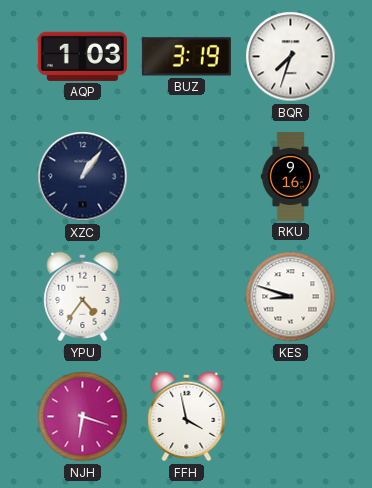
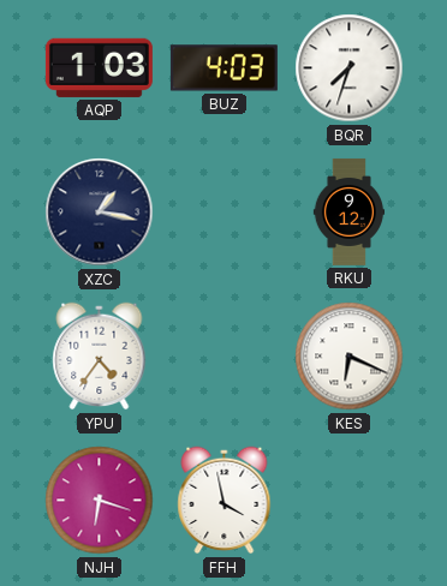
BUZ: 3:19 -> 4:03
XZC: 1:06 -> 1:17
RKU: 9:16 -> 9:12
KES: 8:48 -> 6:19
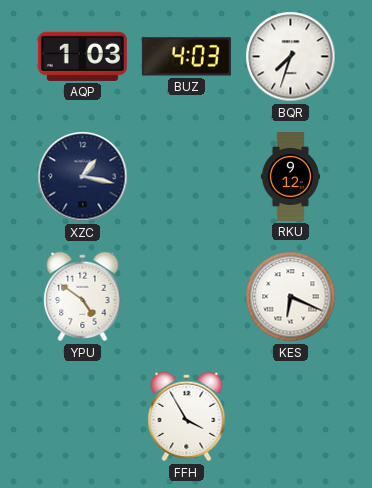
YPU: 4:36 -> 4:51
NJH: 6:18 -> none
FFH: 3:58 -> 3:55
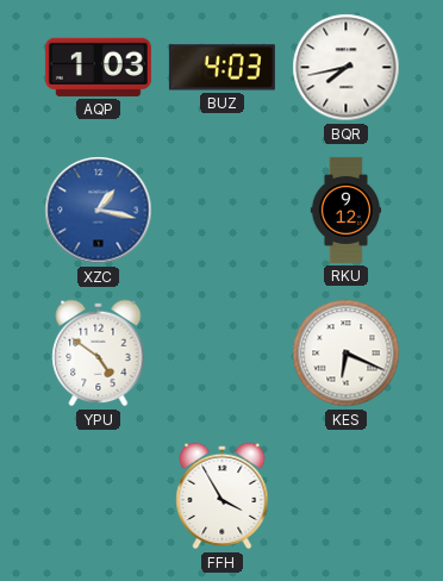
BQR: 7:33 -> 7:43
XZC dial: navy -> blue
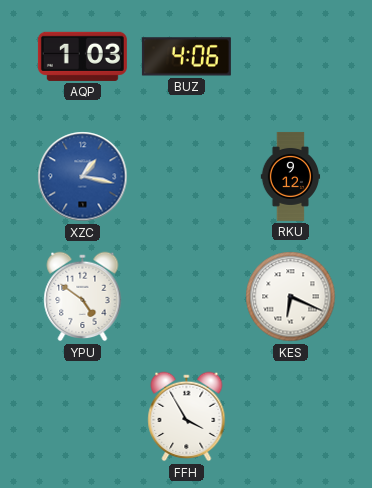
BUZ: 4:03 -> 4:06
BQR: 7:43 -> none
